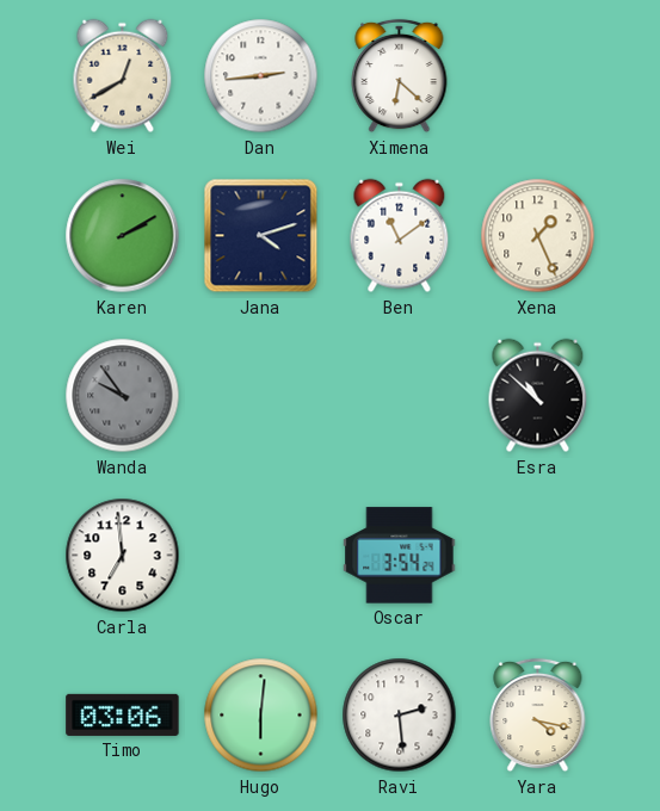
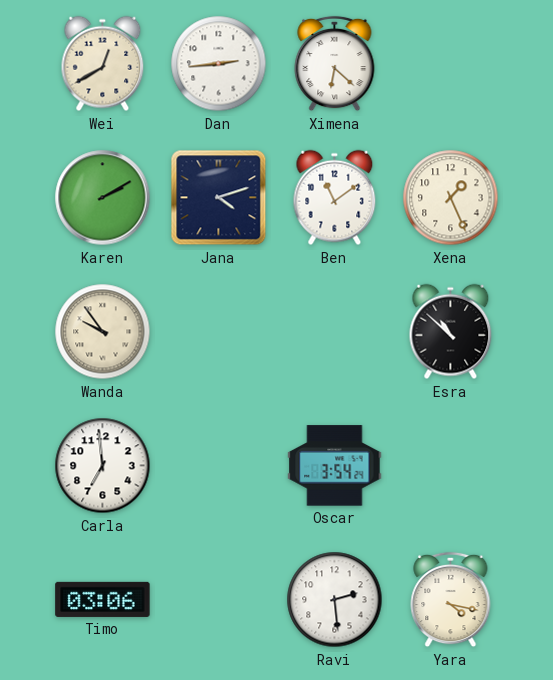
Wanda dial: grey -> cream
Hugo: 6:01 -> none
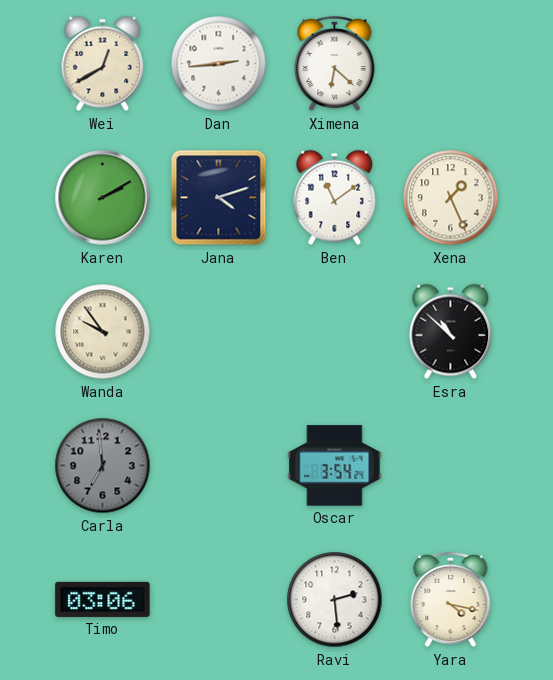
Carla dial: white -> grey
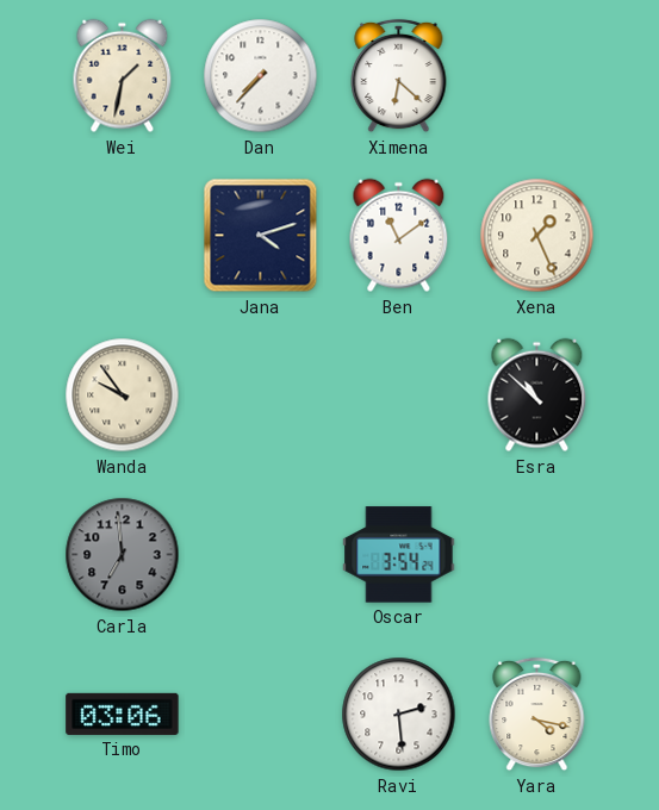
Wei: 12:40 -> 1:32
Dan: 2:44 -> 7:37
Karen: 2:10 -> none
